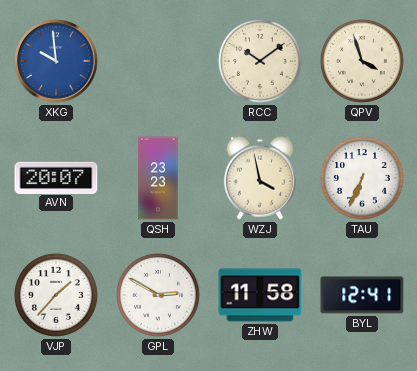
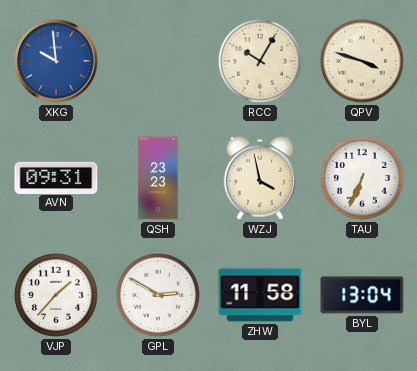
RCC: 10:09 -> 10:05
QPV: 3:57 -> 3:48
AVN: 20:07 -> 09:31
BYL: 12:41 -> 13:04
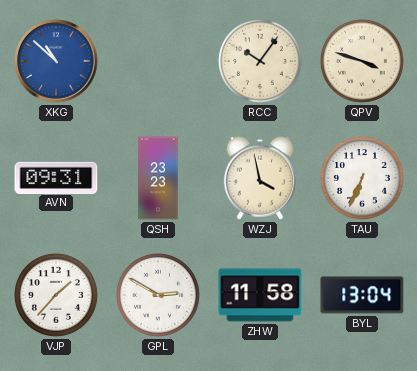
XKG: 9:59 -> 10:52
RCC: 10:05 -> 10:06
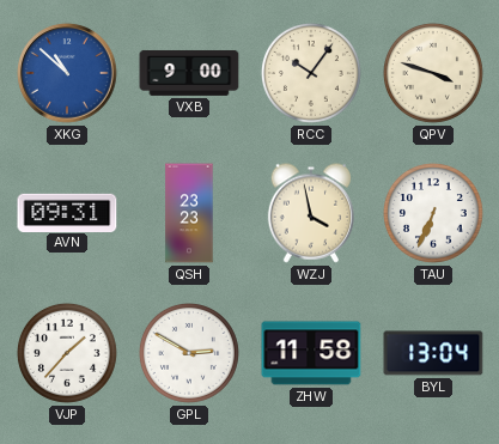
VXB: none -> 9:00
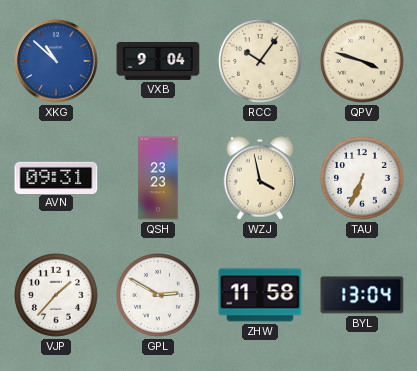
VXB: 9:00 -> 9:04
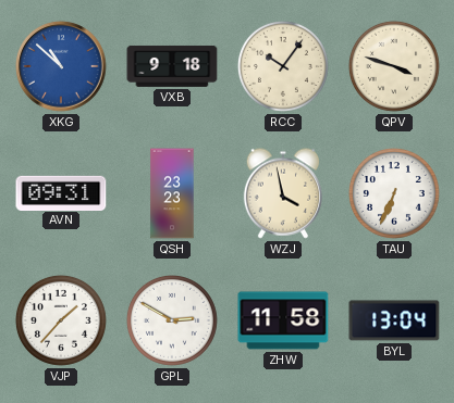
VXB: 9:04 -> 9:18
